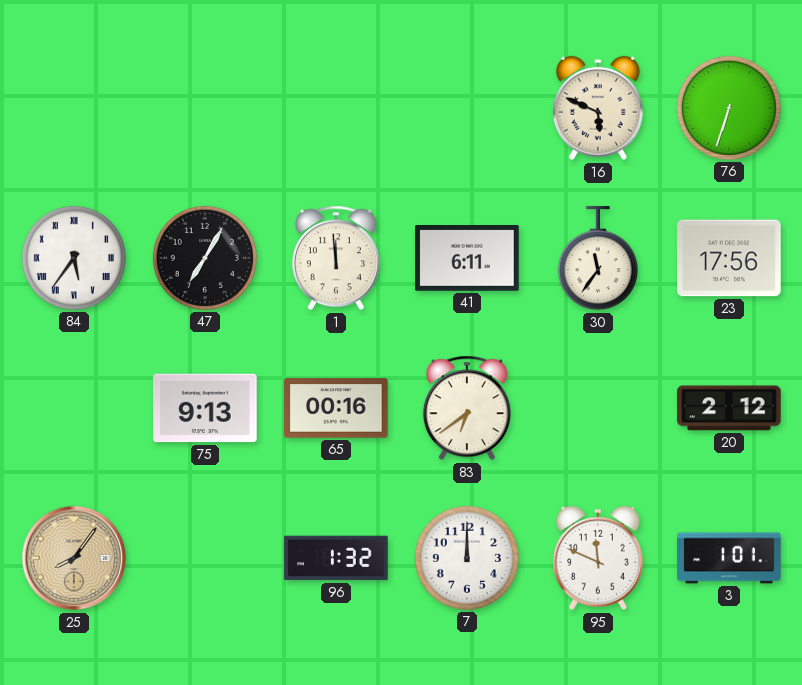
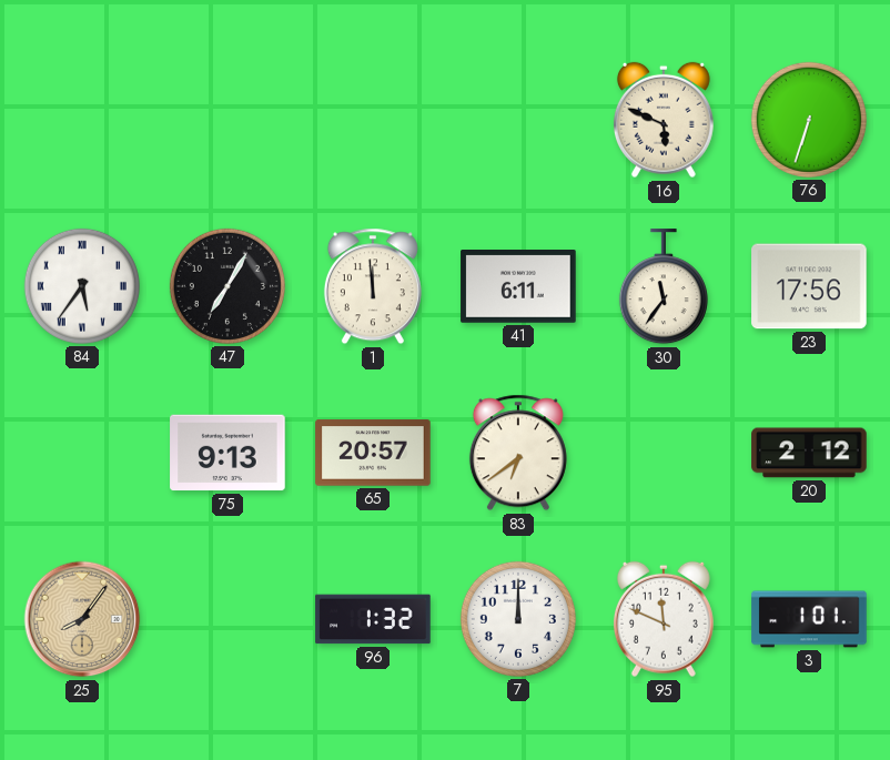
65: 00:16 -> 20:57
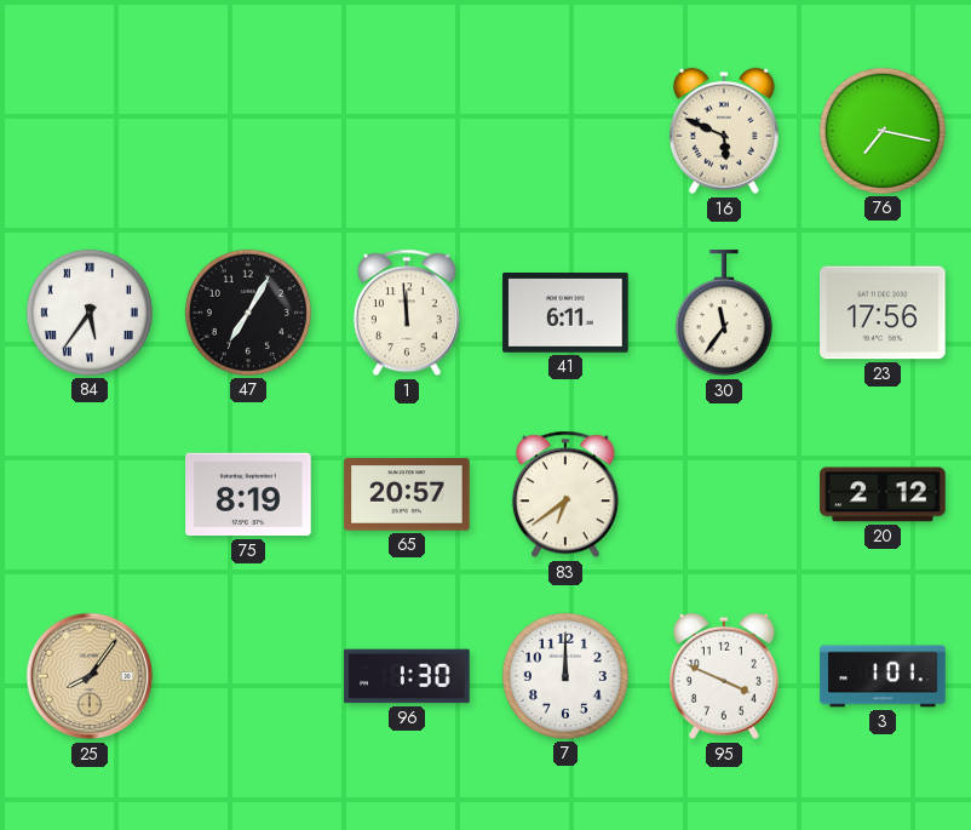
76: 6:33 -> 7:17
75: 9:13 -> 8:19
96: 1:32 -> 1:30
95: 11:49 -> 3:49
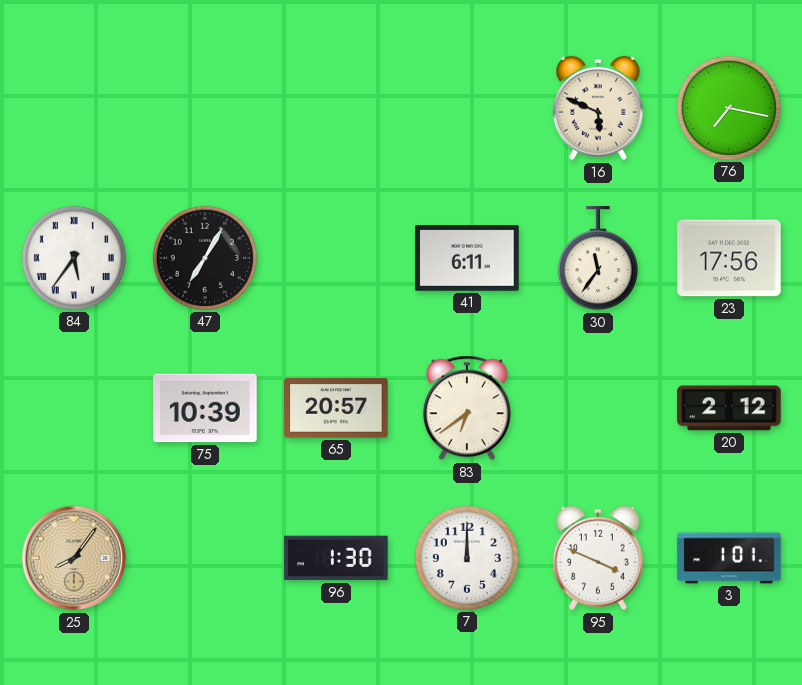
1: 11:59 -> none
75: 8:19 -> 10:39
